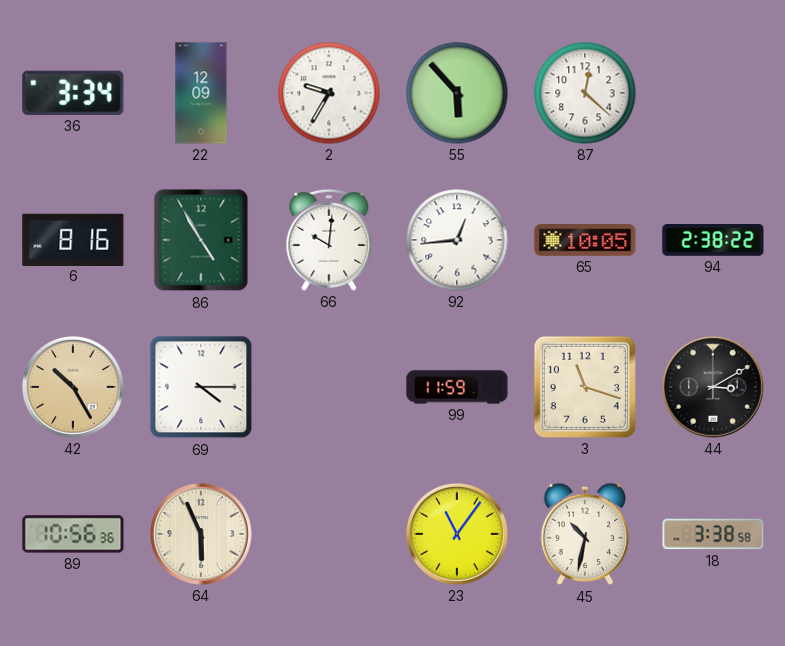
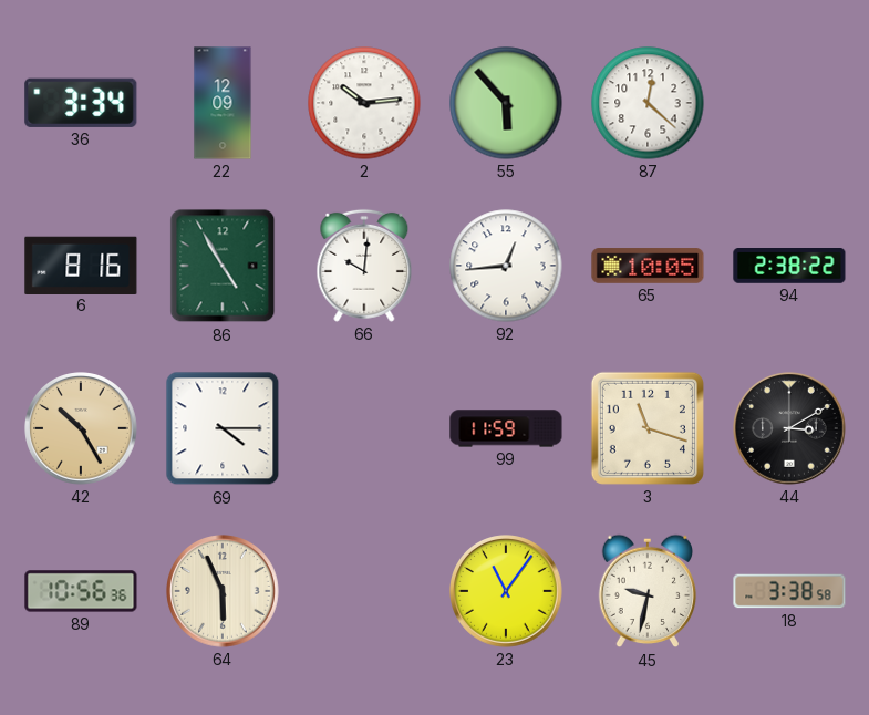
2: 9:35 -> 10:14
45: 10:32 -> 9:32
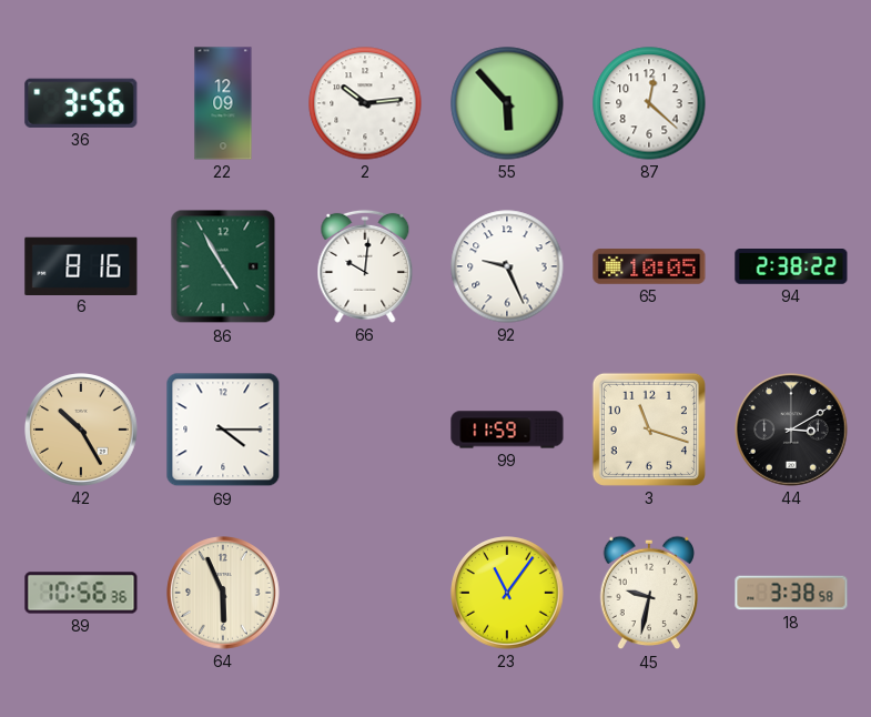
36: 3:34 -> 3:56
92: 12:44 -> 9:26
